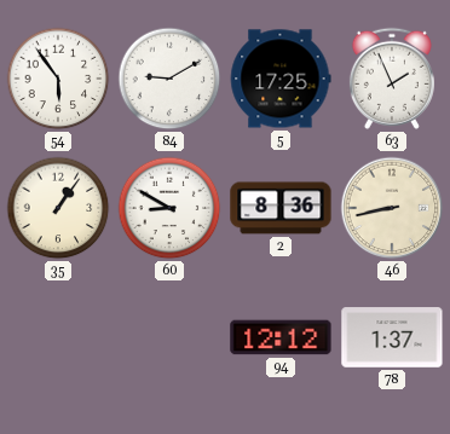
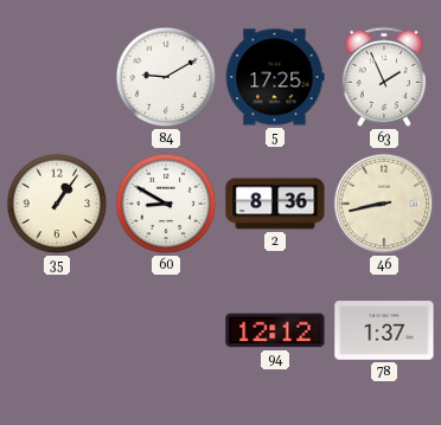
54: 5:54 -> none
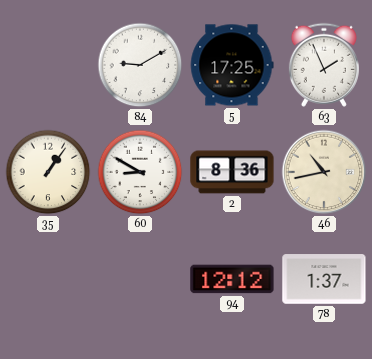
46: 8:43 -> 10:43
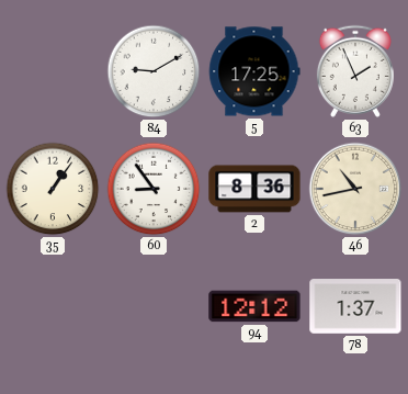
60: 8:50 -> 8:54
